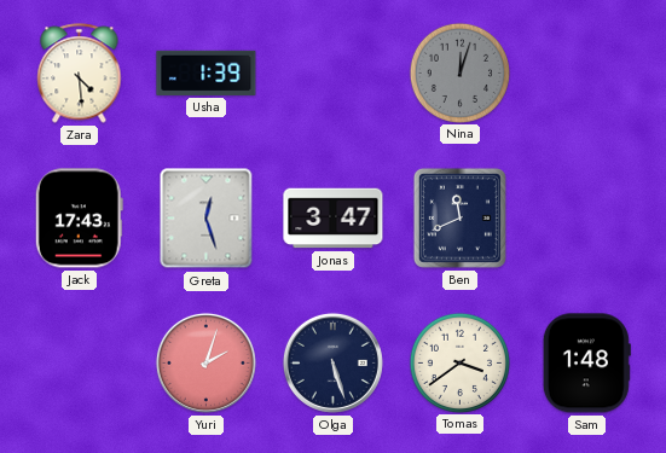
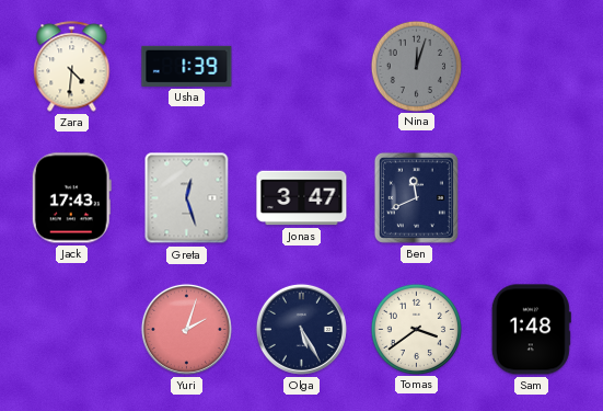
Zara: 4:29 -> 4:31
Olga: 5:27 -> 5:25
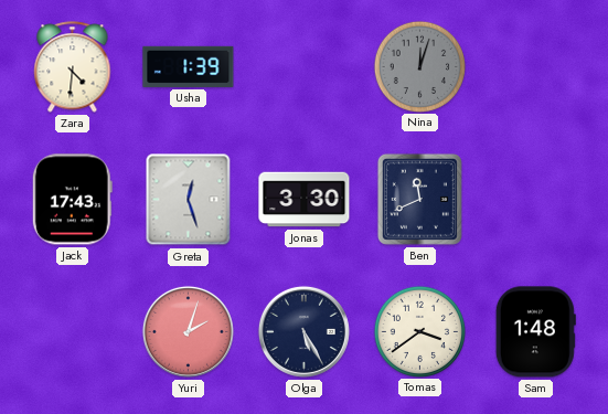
Jonas: 3:47 -> 3:30
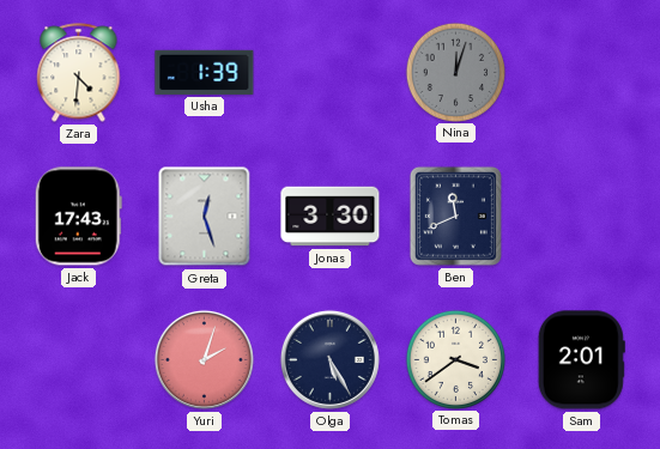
Sam: 1:48 -> 2:01
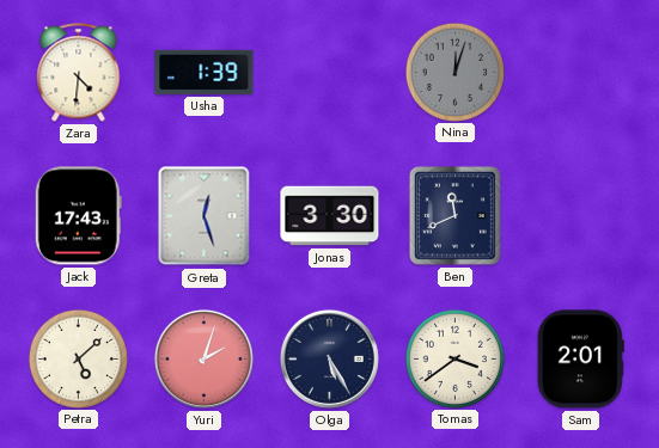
Petra: none -> 5:08
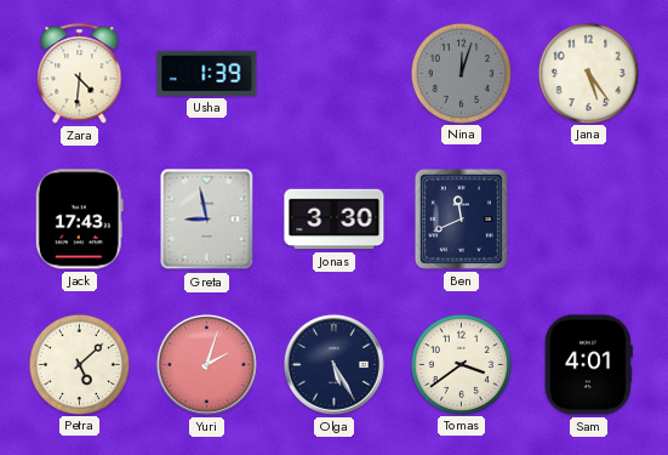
Jana: none -> 5:24
Greta: 12:27 -> 8:58
Sam: 2:01 -> 4:01
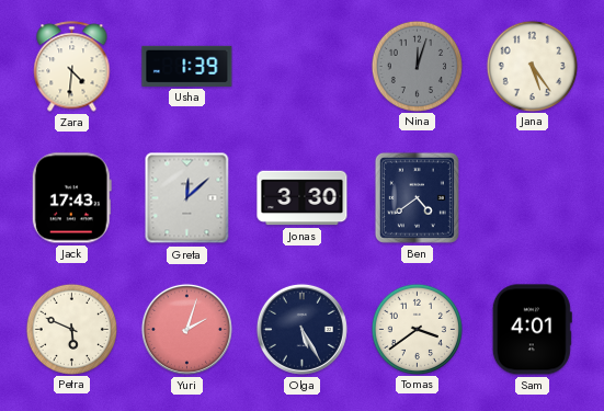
Greta: 8:58 -> 12:08
Ben: 11:41 -> 4:39
Petra: 5:08 -> 5:49
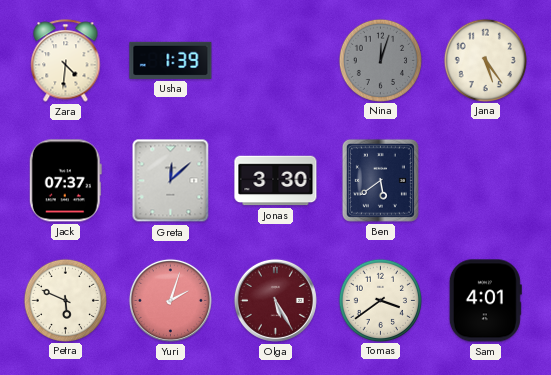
Jack: 17:43 -> 07:37
Ben: 4:39 -> 5:39
Olga dial: navy -> burgundy
